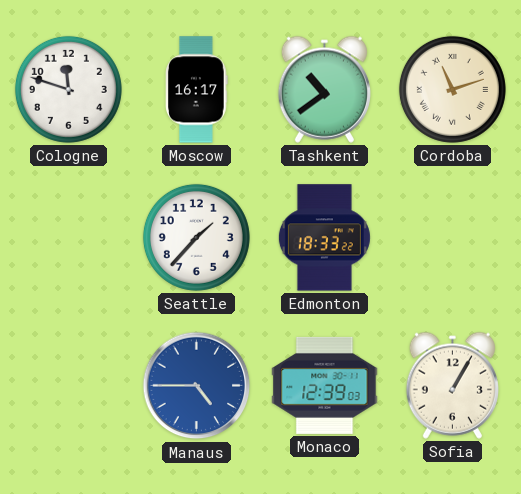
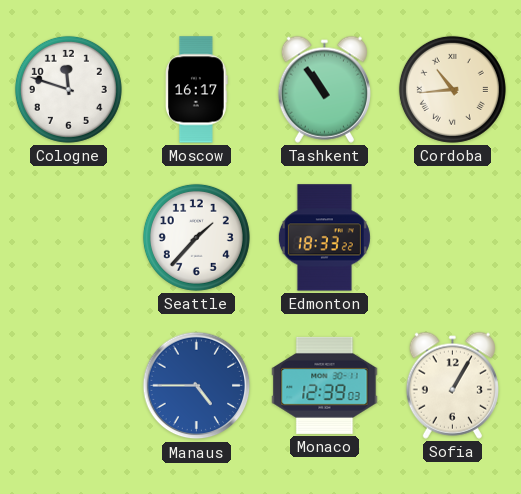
Tashkent: 10:39 -> 10:54
Cordoba: 11:12 -> 10:44
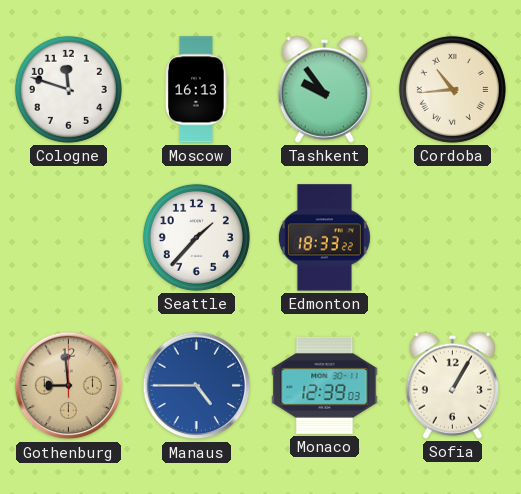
Moscow: 16:17 -> 16:13
Tashkent: 10:54 -> 9:54
Gothenburg: none -> 8:59
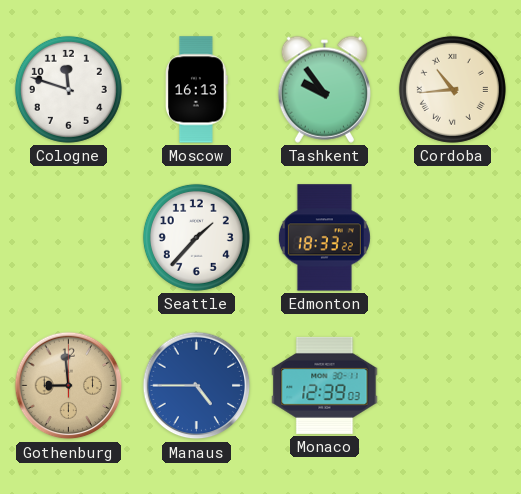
Sofia: 1:05 -> none
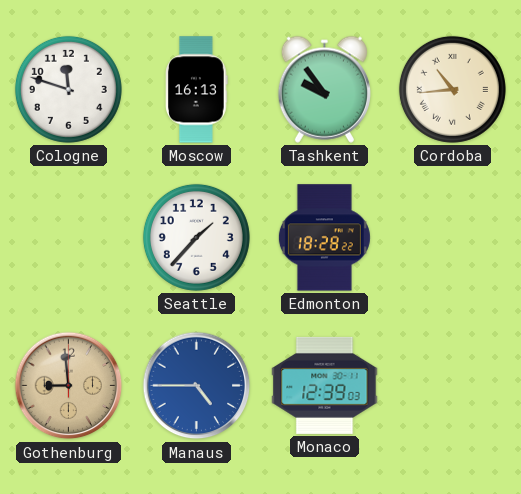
Edmonton: 18:33 -> 18:28
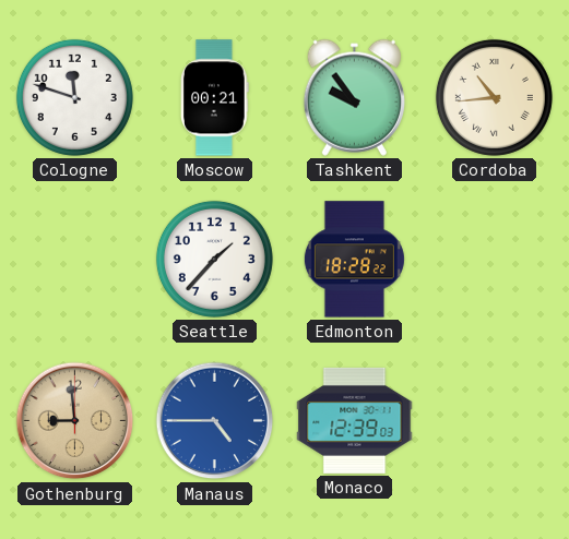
Moscow: 16:13 -> 00:21
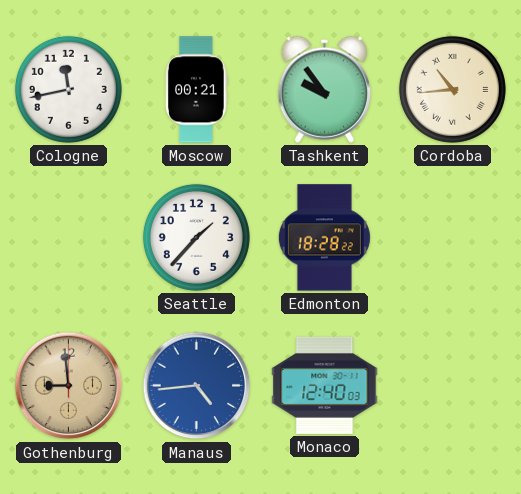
Cologne: 11:48 -> 11:43
Manaus: 4:45 -> 4:44
Monaco: 12:39 -> 12:40
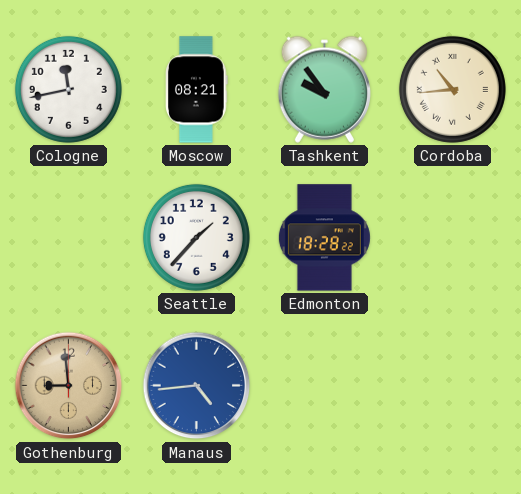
Moscow: 00:21 -> 08:21
Monaco: 12:40 -> none
